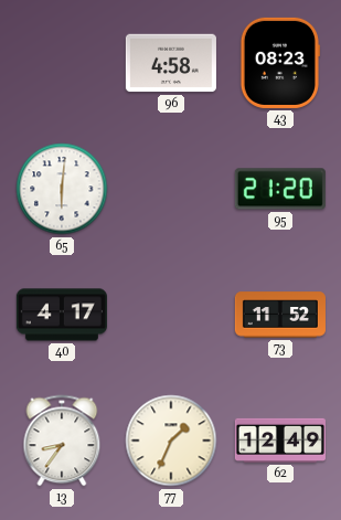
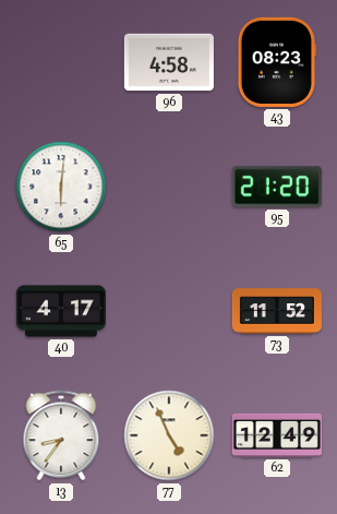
77: 1:34 -> 4:56
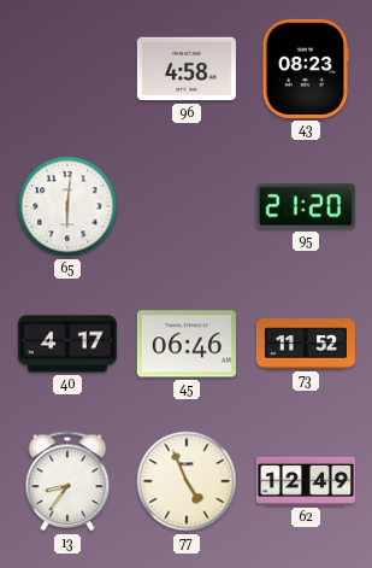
45: none -> 06:46
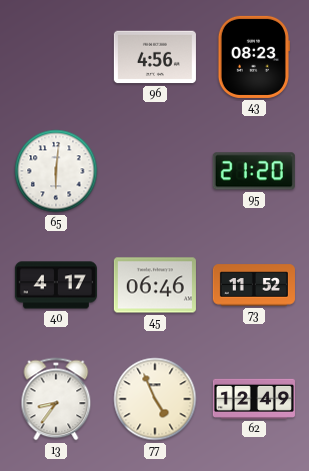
96: 4:58 -> 4:56
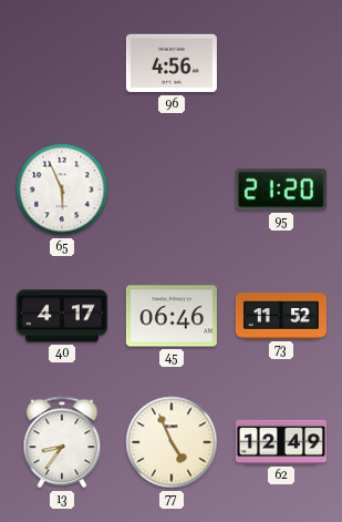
43: 08:23 -> none
65: 6:01 -> 5:56
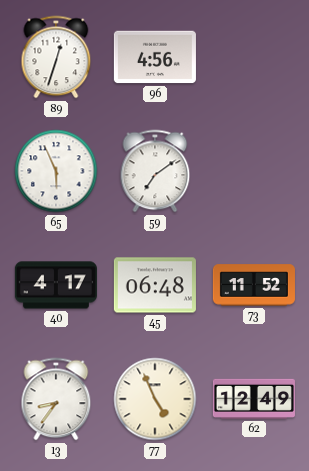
89: none -> 12:33
59: none -> 7:09
95: 21:20 -> none
45: 06:46 -> 06:48
